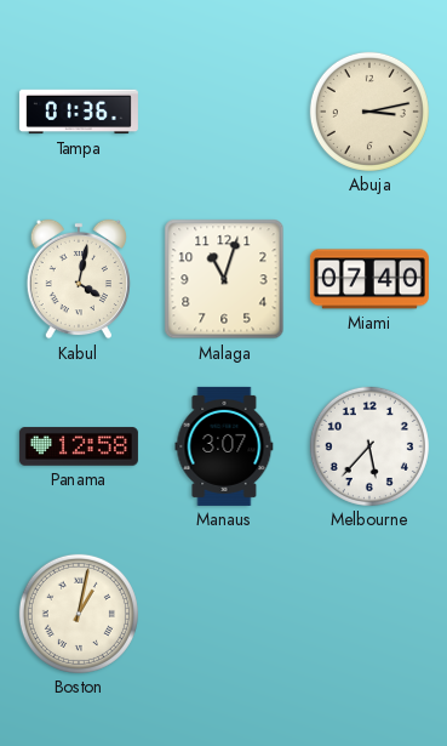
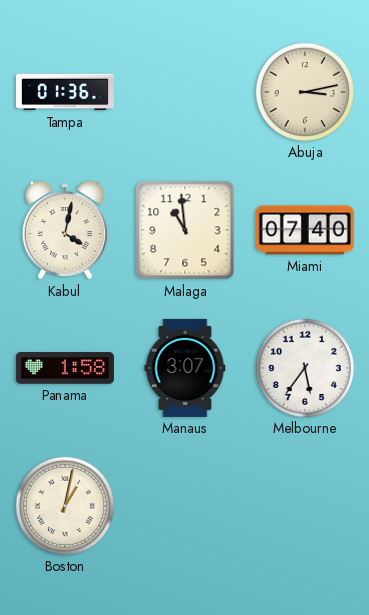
Malaga: 11:03 -> 10:59
Panama: 12:58 -> 1:58
Melbourne: 5:37 -> 5:36
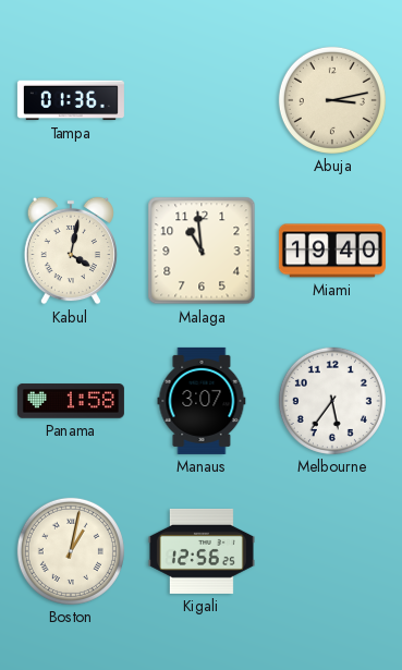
Miami: 07:40 -> 19:40
Kigali: none -> 12:56
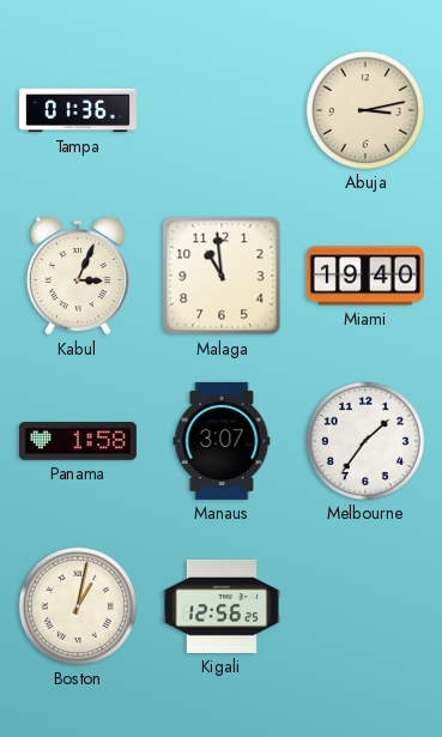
Kabul: 4:02 -> 3:04
Melbourne: 5:36 -> 1:36
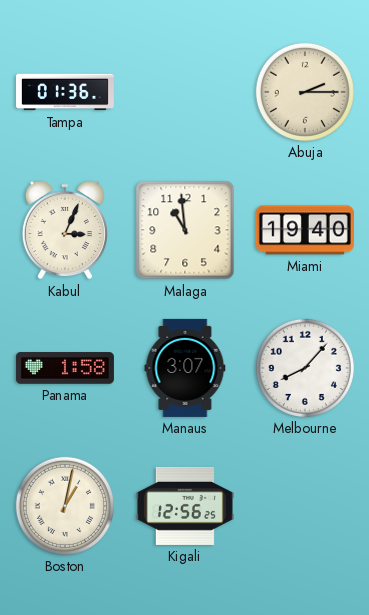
Abuja: 3:13 -> 2:15
Melbourne: 1:36 -> 8:07
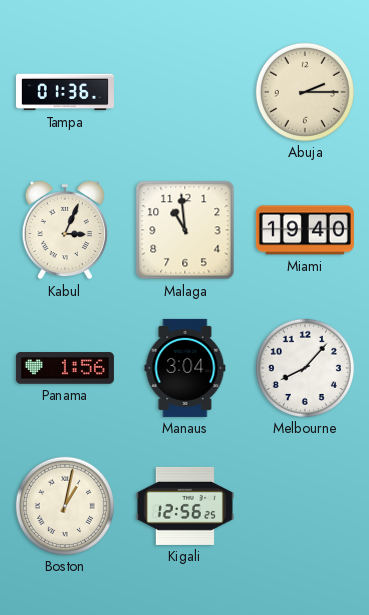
Panama: 1:58 -> 1:56
Manaus: 3:07 -> 3:04
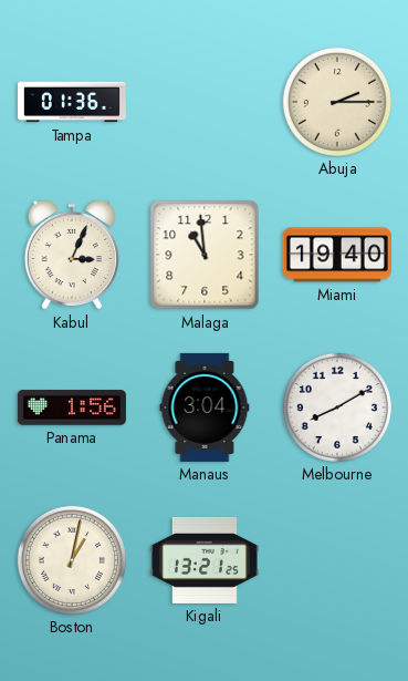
Melbourne: 8:07 -> 8:10
Kigali: 12:56 -> 13:21
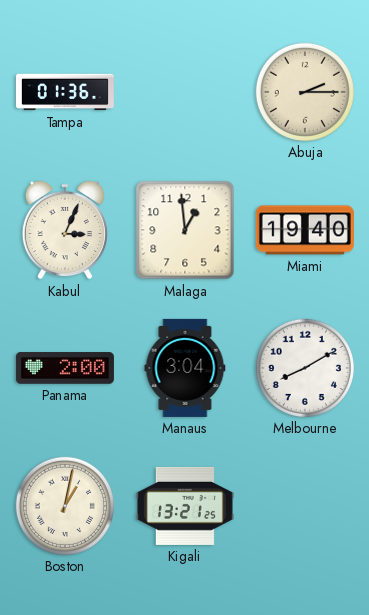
Malaga: 10:59 -> 12:59
Panama: 1:56 -> 2:00
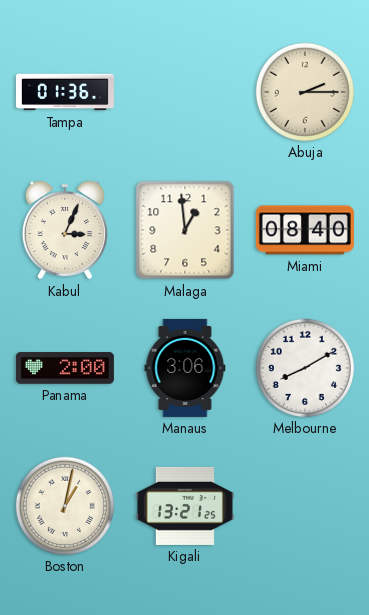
Miami: 19:40 -> 08:40
Manaus: 3:04 -> 3:06
